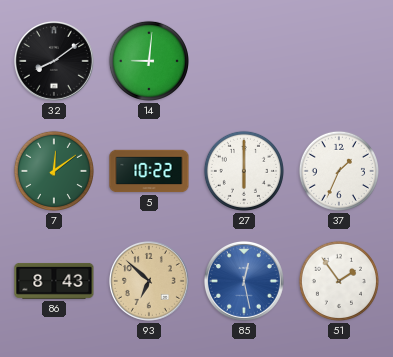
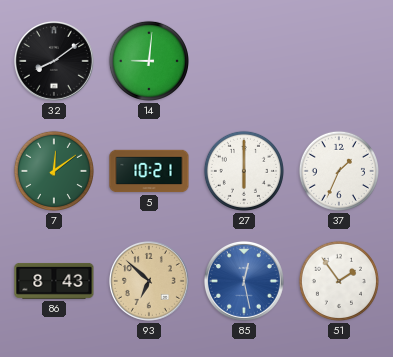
5: 10:22 -> 10:21
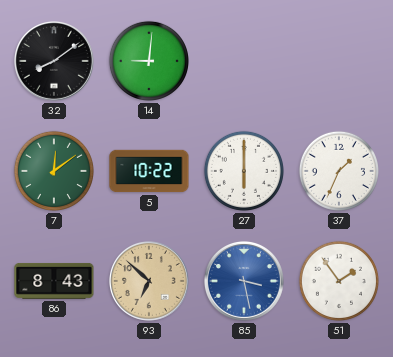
5: 10:21 -> 10:22
85: 12:28 -> 3:28
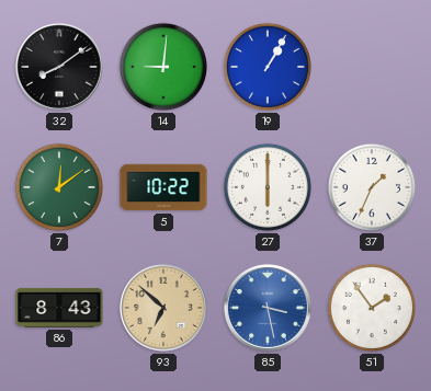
19: none -> 1:05
